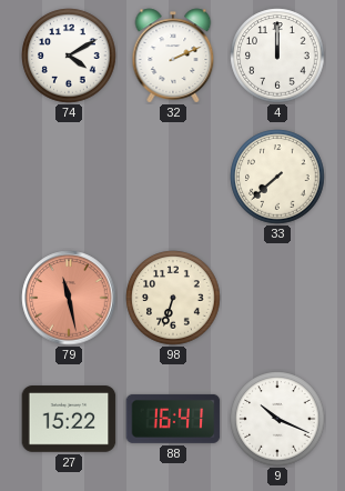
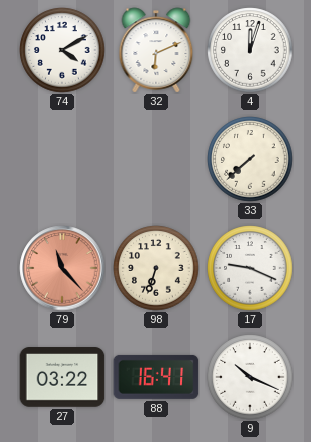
32: 2:11 -> 6:11
4: 12:00 -> 12:03
79: 11:28 -> 11:23
17: none -> 9:19
27: 15:22 -> 03:22
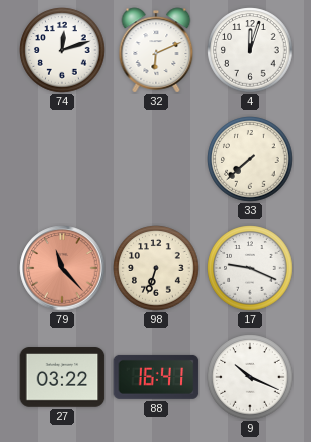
74: 4:10 -> 12:12
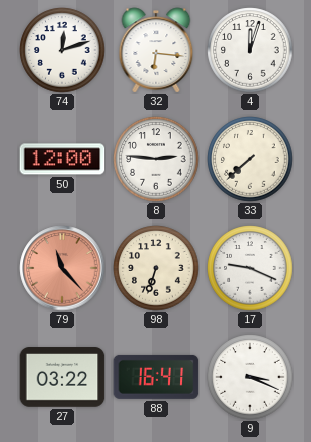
32: 6:11 -> 6:16
50: none -> 12:00
8: none -> 2:46
9: 10:19 -> 3:19
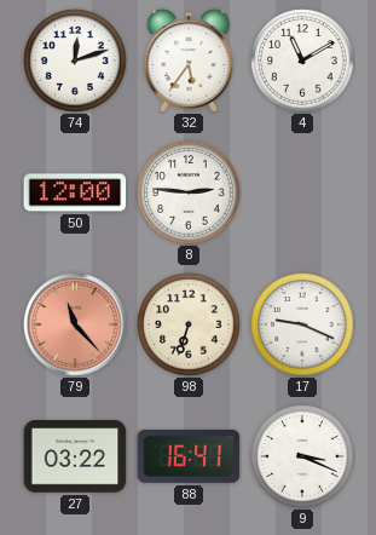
32: 6:16 -> 5:36
4: 12:03 -> 11:10
33: 7:38 -> none
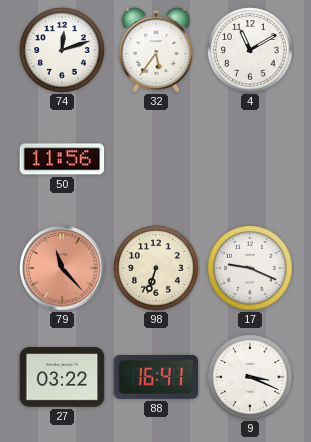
50: 12:00 -> 11:56
8: 2:46 -> none
